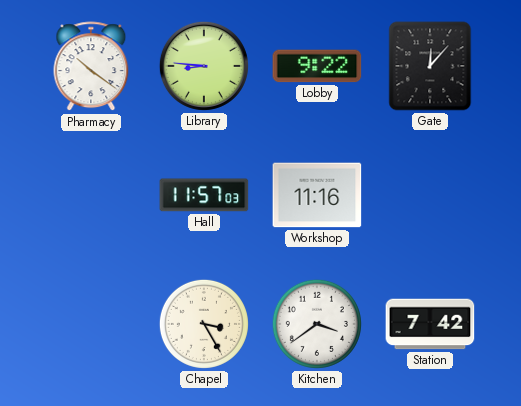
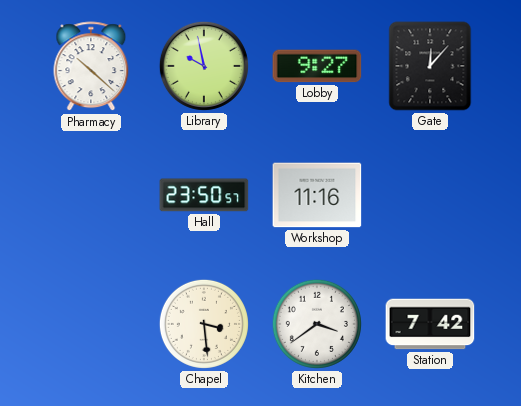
Pharmacy: 10:21 -> 10:22
Library: 8:46 -> 9:58
Lobby: 9:22 -> 9:27
Hall: 11:57 -> 23:50
Chapel: 3:25 -> 3:29
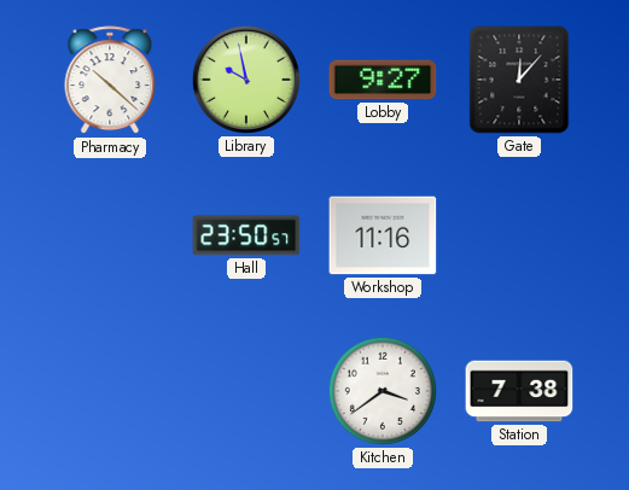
Chapel: 3:29 -> none
Station: 7:42 -> 7:38
